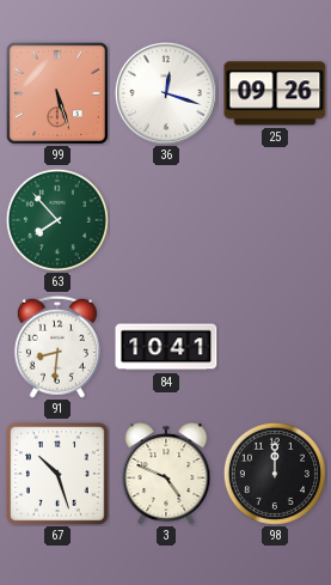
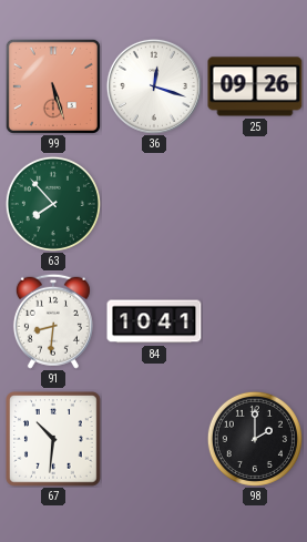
67: 10:27 -> 10:31
3: 4:49 -> none
98: 12:00 -> 2:00
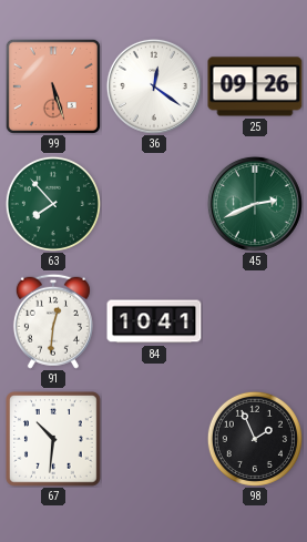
36: 12:18 -> 12:21
45: none -> 2:41
91: 8:31 -> 12:31
98: 2:00 -> 1:56
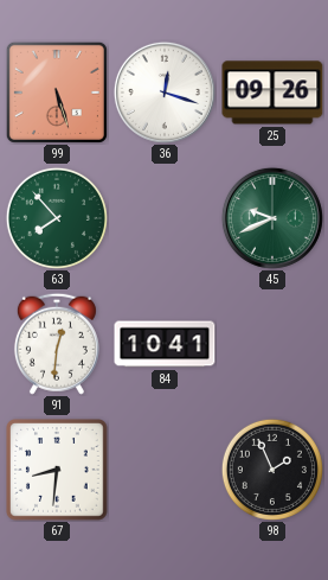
36: 12:21 -> 12:18
45: 2:41 -> 9:41
67: 10:31 -> 8:31
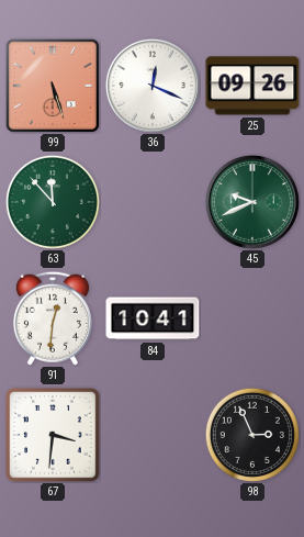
36: 12:18 -> 12:19
63: 7:53 -> 11:53
67: 8:31 -> 3:31
98: 1:56 -> 2:56
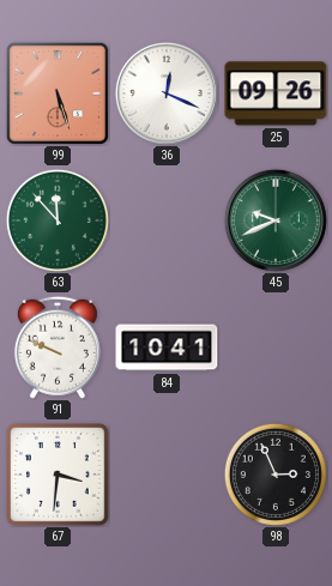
91: 12:31 -> 9:49
